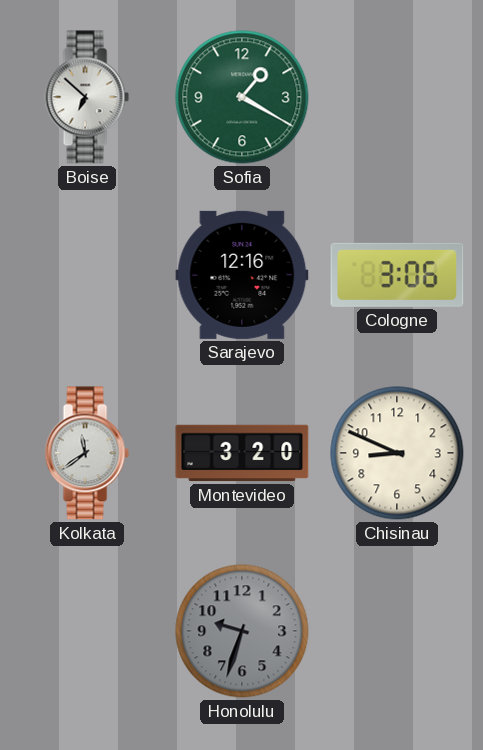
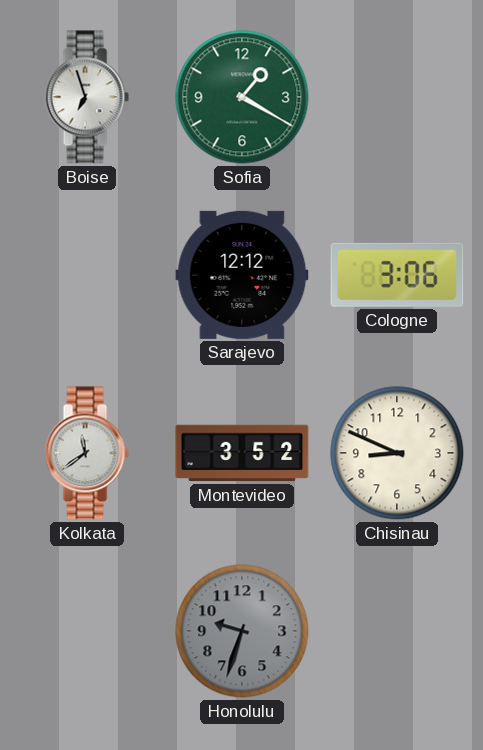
Boise: 6:52 -> 6:57
Sarajevo: 12:16 -> 12:12
Montevideo: 3:20 -> 3:52
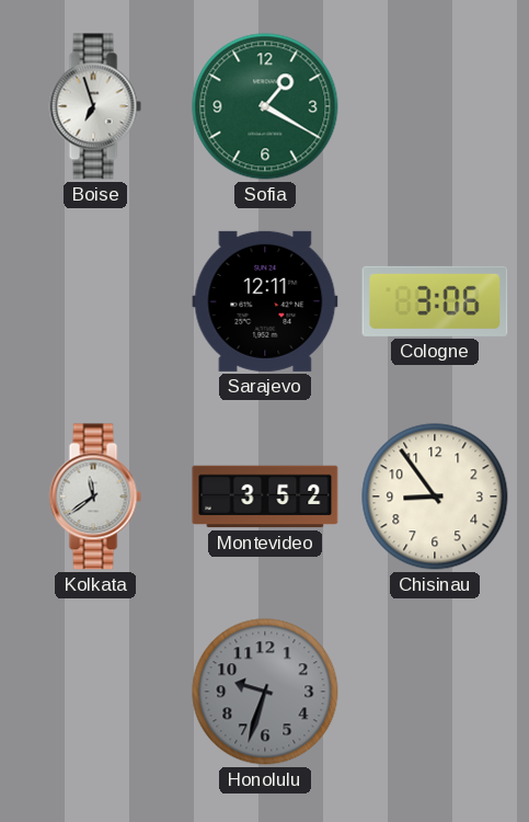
Sarajevo: 12:12 -> 12:11
Chisinau: 8:49 -> 8:54
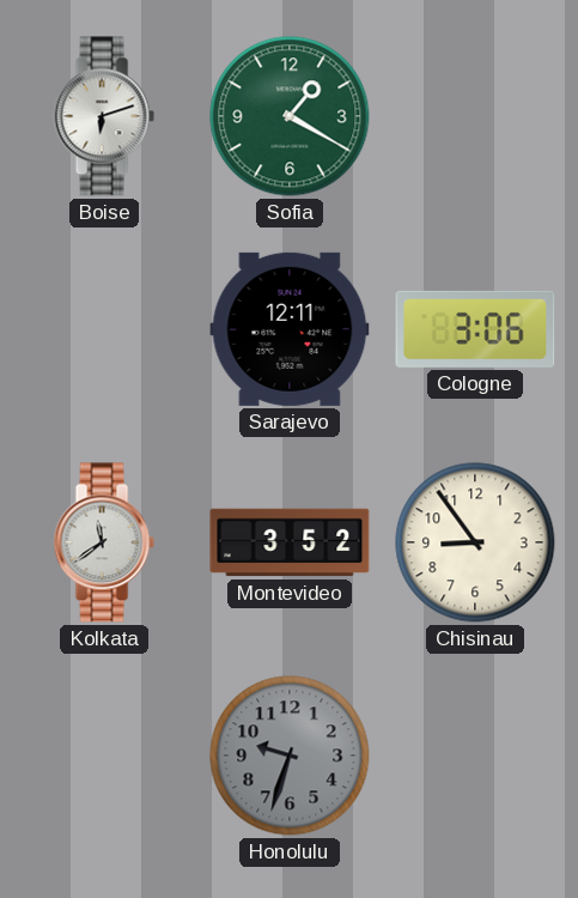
Boise: 6:57 -> 6:12
